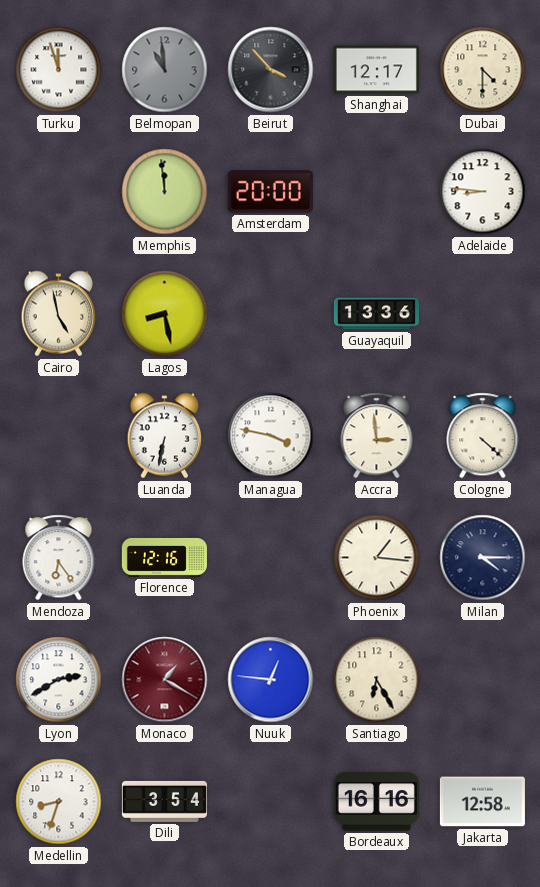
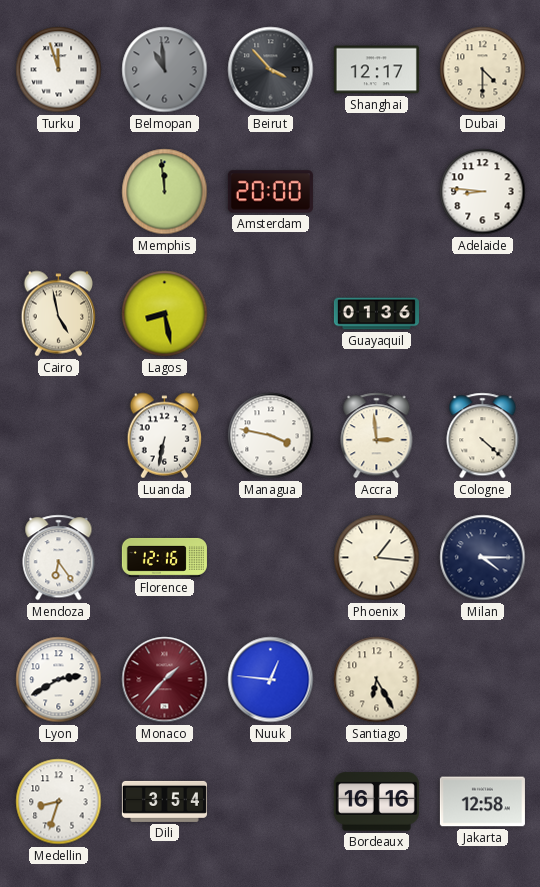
Guayaquil: 13:36 -> 01:36
Monaco: 1:20 -> 1:37
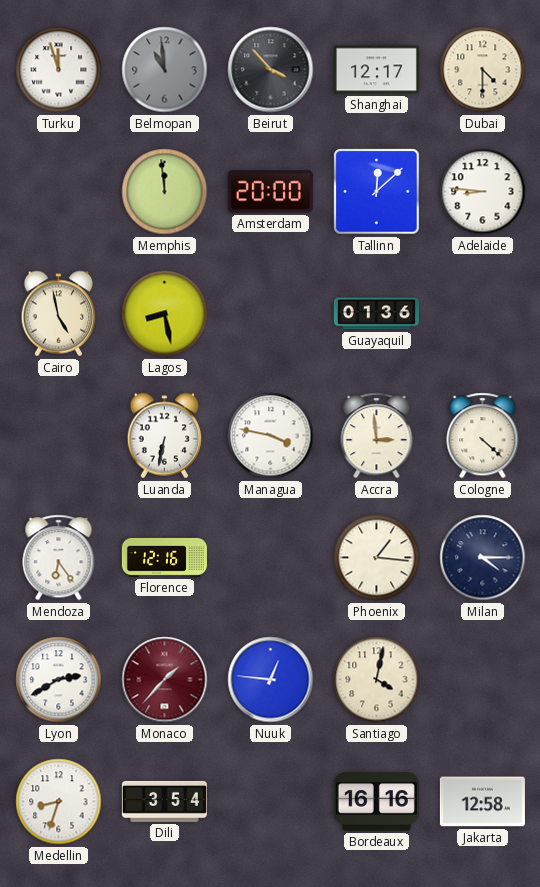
Tallinn: none -> 12:08
Santiago: 6:25 -> 4:02
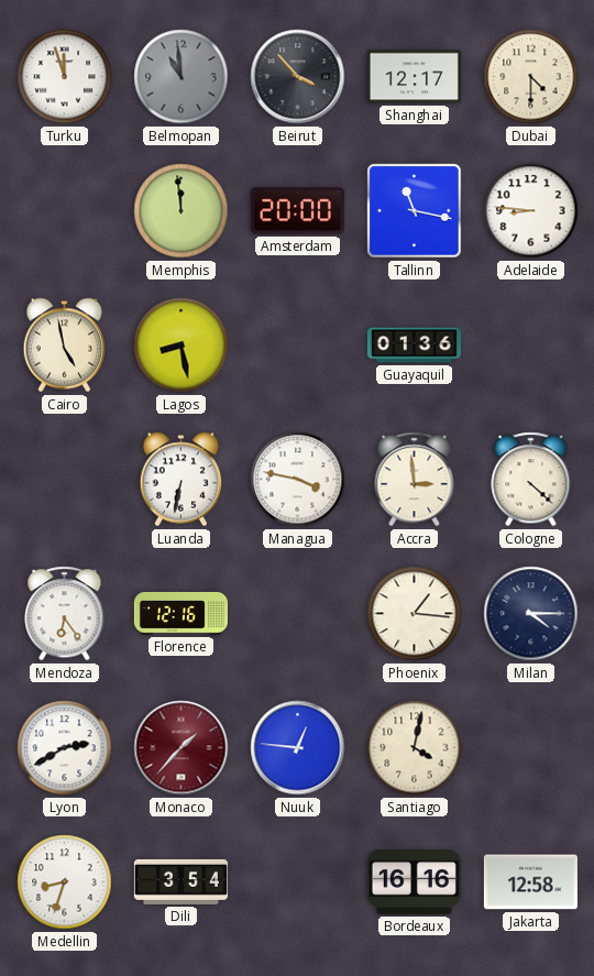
Tallinn: 12:08 -> 11:17
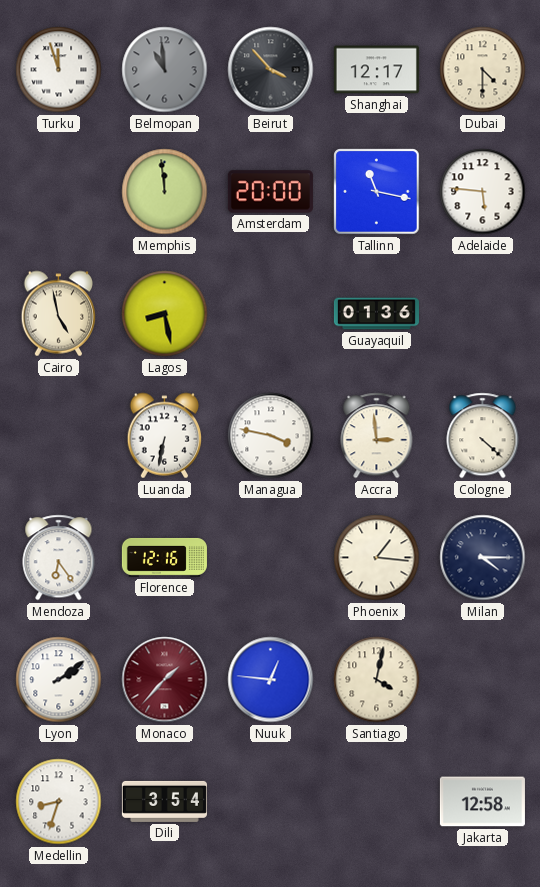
Adelaide: 8:46 -> 5:46
Lyon: 2:40 -> 2:09
Bordeaux: 16:16 -> none
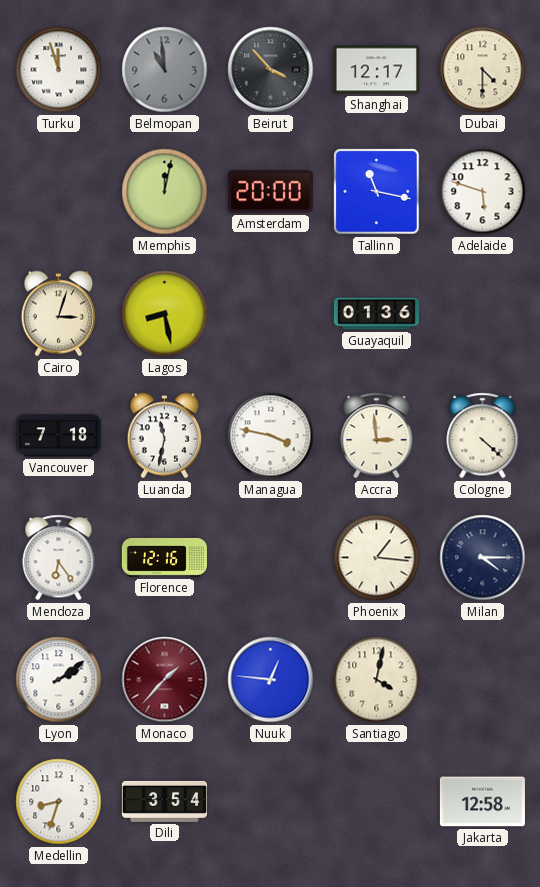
Memphis: 11:59 -> 12:02
Adelaide: 5:46 -> 5:48
Cairo: 4:58 -> 3:03
Vancouver: none -> 7:18
Luanda: 6:32 -> 11:32
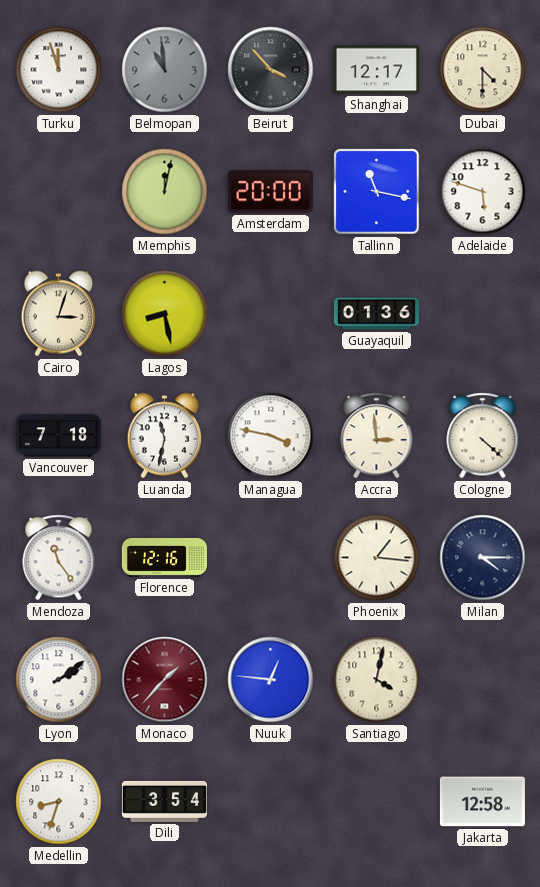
Mendoza: 6:24 -> 11:24
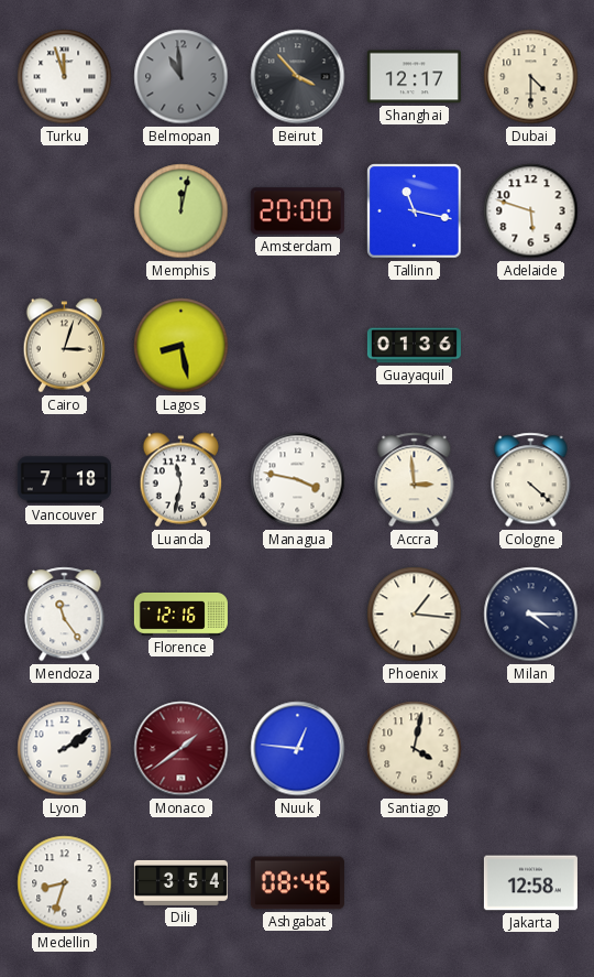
Monaco: 1:37 -> 1:39
Ashgabat: none -> 08:46
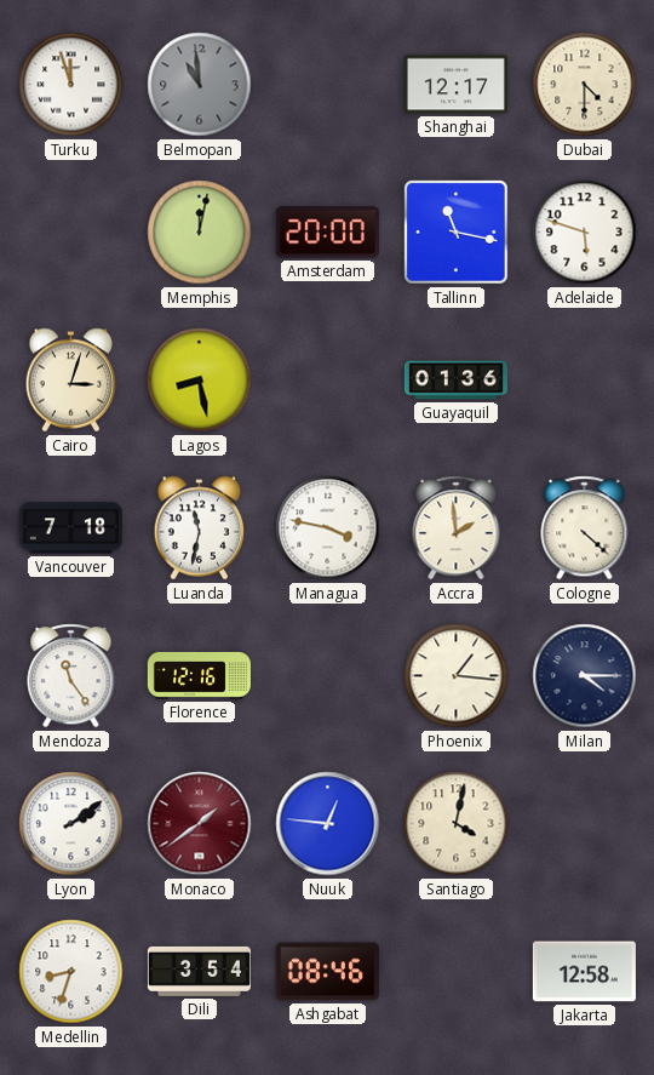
Beirut: 3:53 -> none
Accra: 2:59 -> 1:59
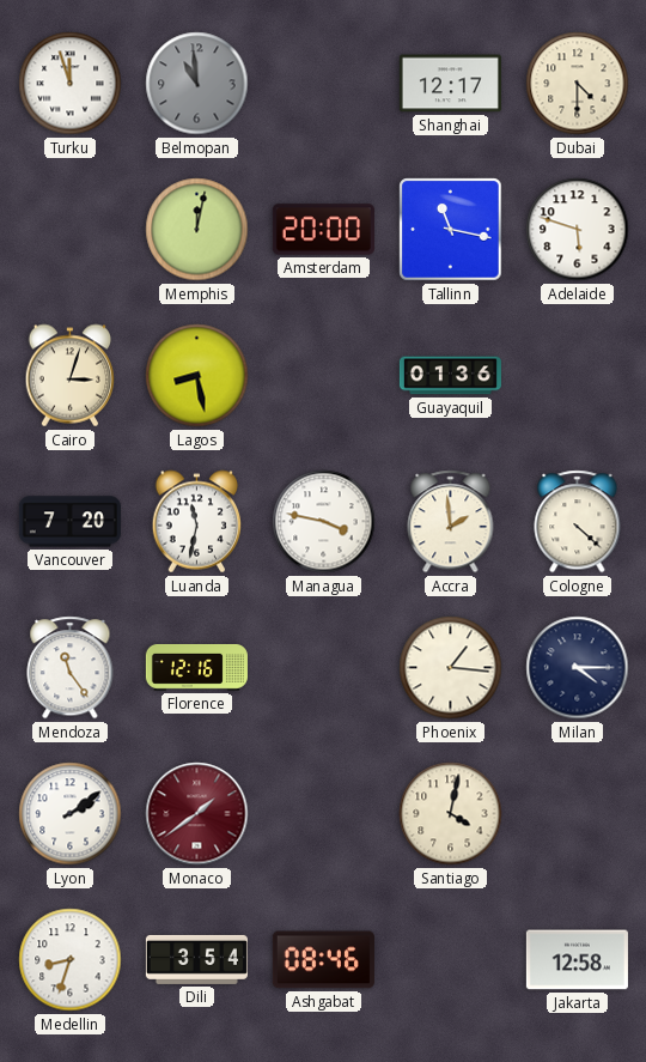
Vancouver: 7:18 -> 7:20
Nuuk: 12:46 -> none
